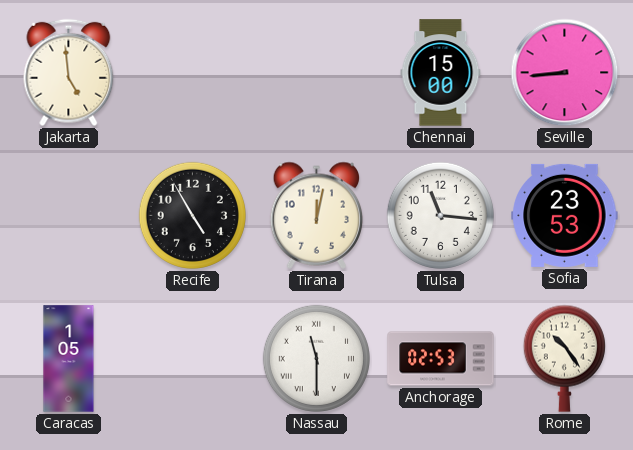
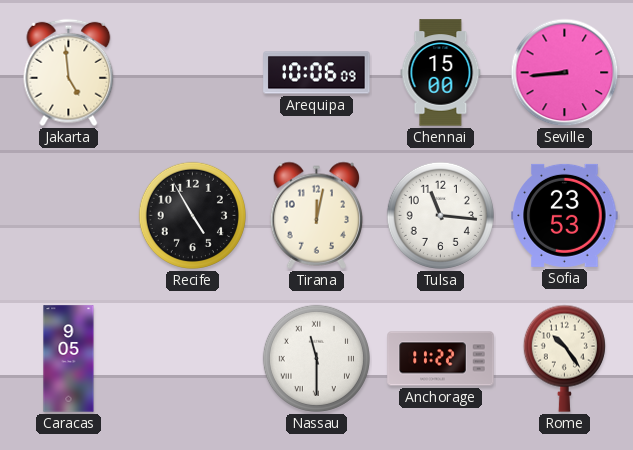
Arequipa: none -> 10:06
Caracas: 1:05 -> 9:05
Anchorage: 02:53 -> 11:22
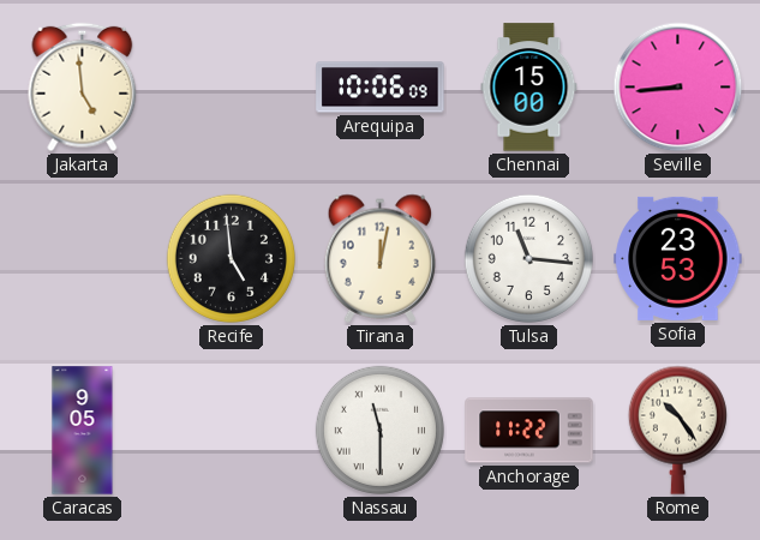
Recife: 4:55 -> 4:59
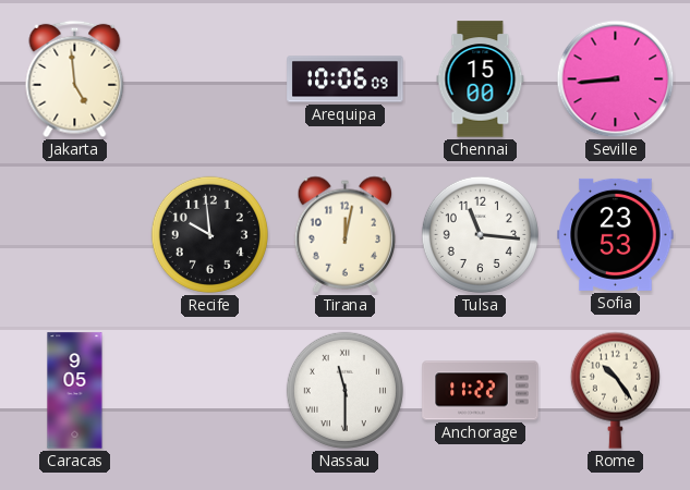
Recife: 4:59 -> 9:59
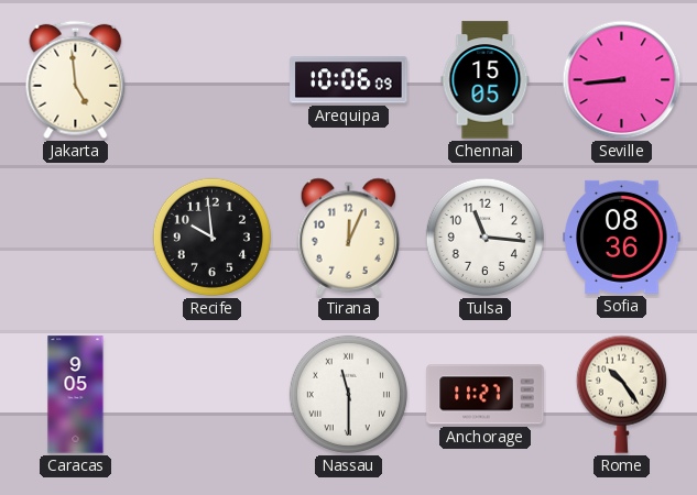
Chennai: 15:00 -> 15:05
Tirana: 12:02 -> 12:04
Sofia: 23:53 -> 08:36
Anchorage: 11:22 -> 11:27
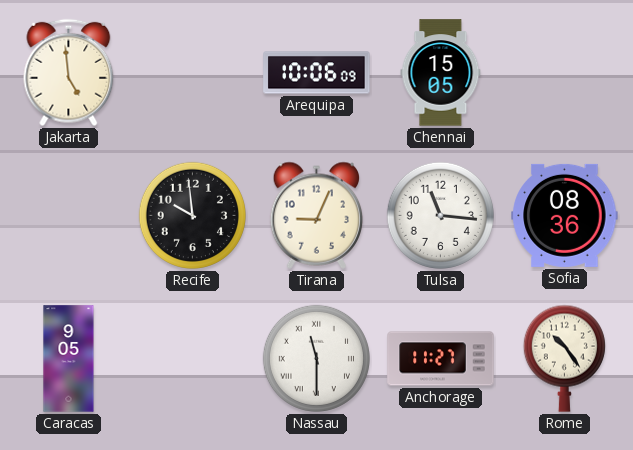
Seville: 8:44 -> none
Tirana: 12:04 -> 9:04
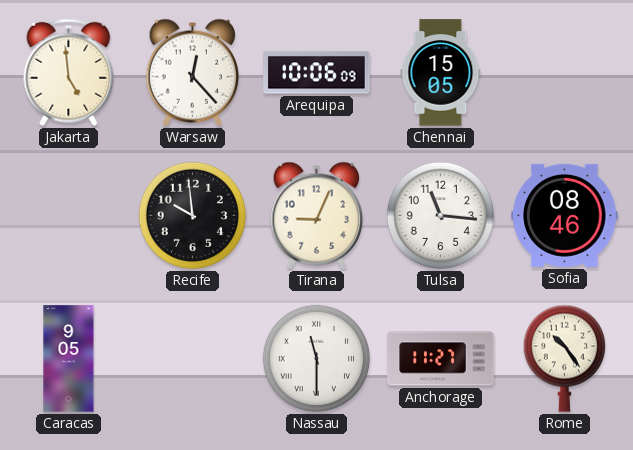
Warsaw: none -> 12:23
Sofia: 08:36 -> 08:46
